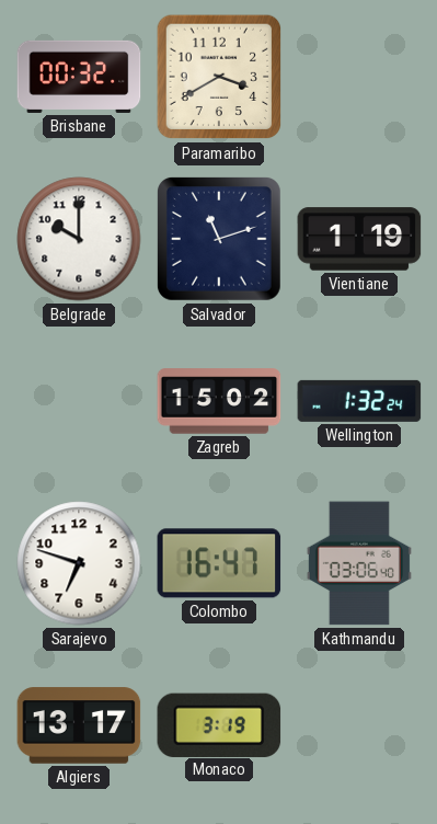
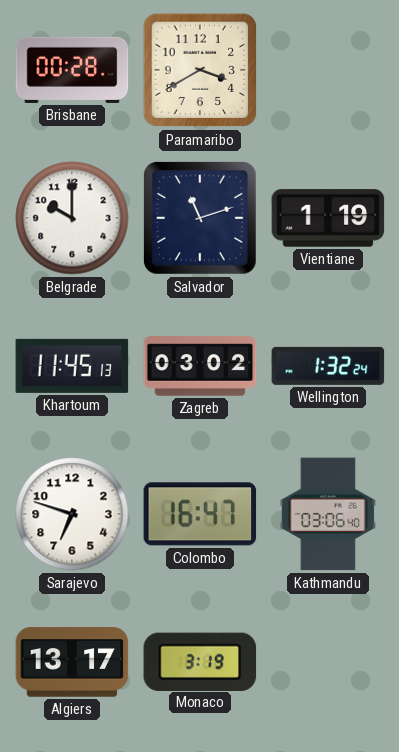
Brisbane: 00:32 -> 00:28
Khartoum: none -> 11:45
Zagreb: 15:02 -> 03:02
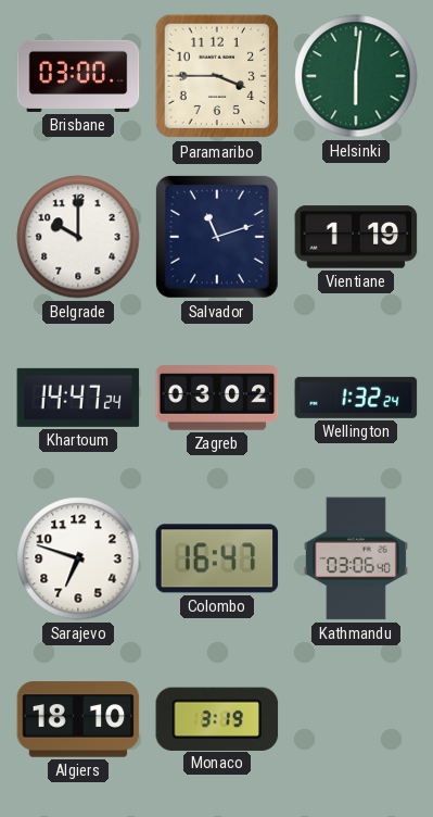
Brisbane: 00:28 -> 03:00
Paramaribo: 3:40 -> 3:45
Helsinki: none -> 6:01
Khartoum: 11:45 -> 14:47
Algiers: 13:17 -> 18:10
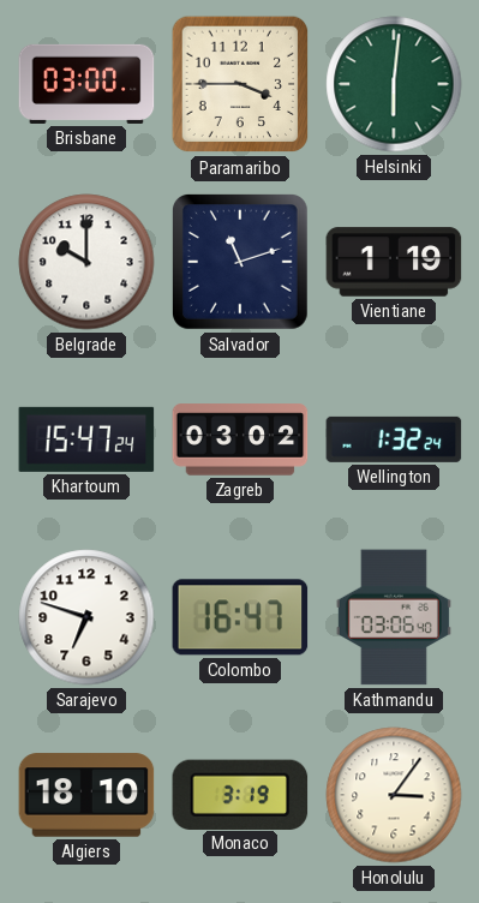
Khartoum: 14:47 -> 15:47
Honolulu: none -> 3:06
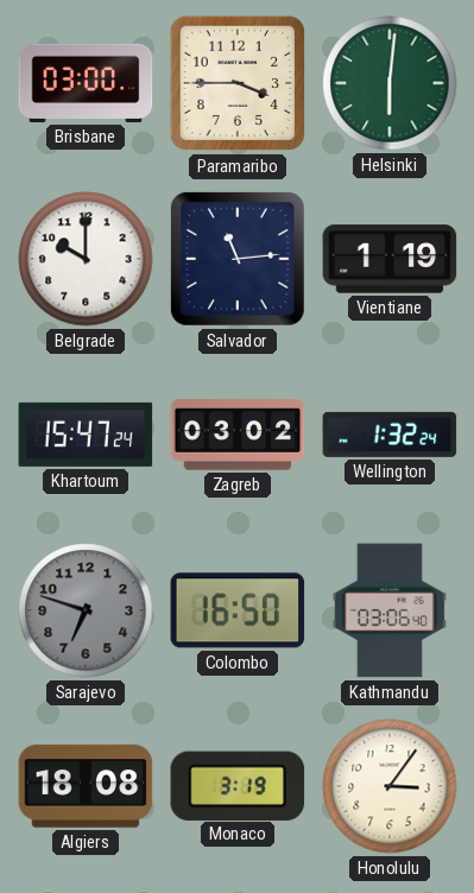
Salvador: 11:12 -> 11:14
Sarajevo dial: white -> grey
Colombo: 16:47 -> 16:50
Algiers: 18:10 -> 18:08
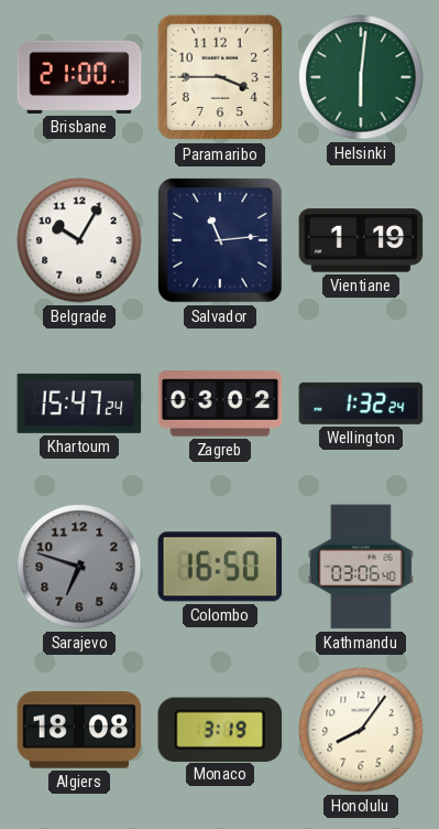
Brisbane: 03:00 -> 21:00
Belgrade: 10:00 -> 10:05
Honolulu: 3:06 -> 8:06
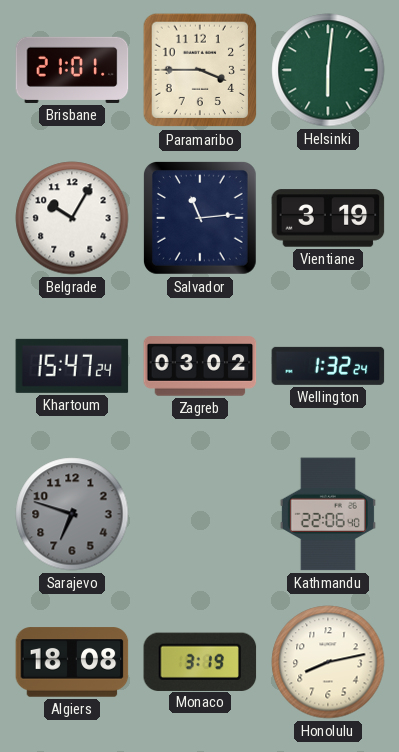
Brisbane: 21:00 -> 21:01
Vientiane: 1:19 -> 3:19
Colombo: 16:50 -> none
Kathmandu: 03:06 -> 22:06
Honolulu: 8:06 -> 8:13
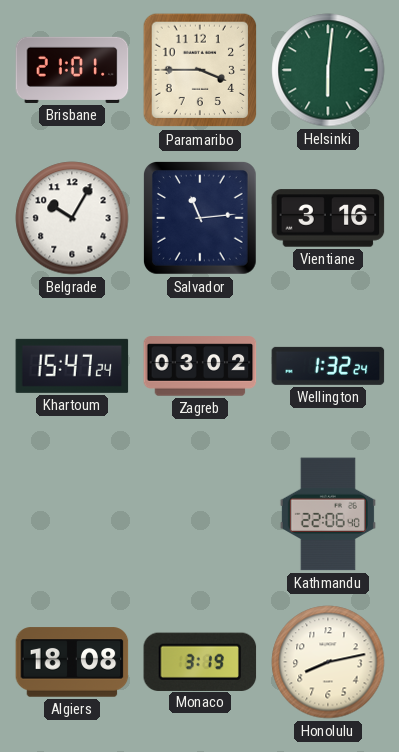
Vientiane: 3:19 -> 3:16
Sarajevo: 6:48 -> none
